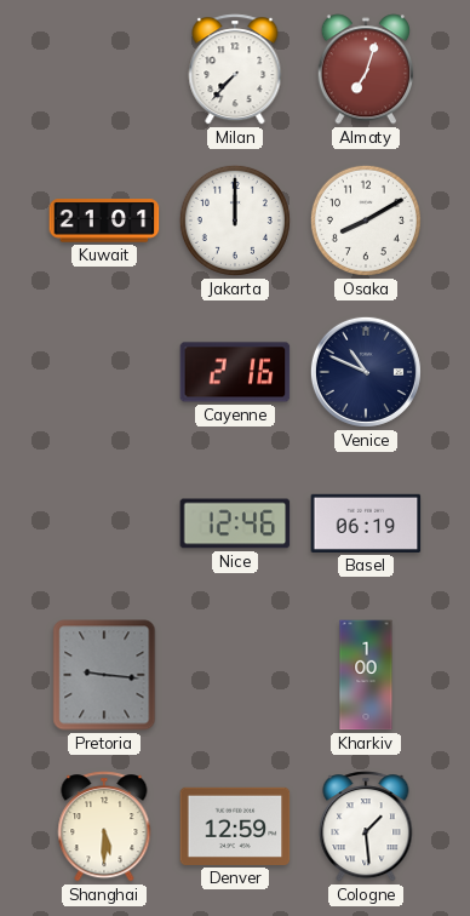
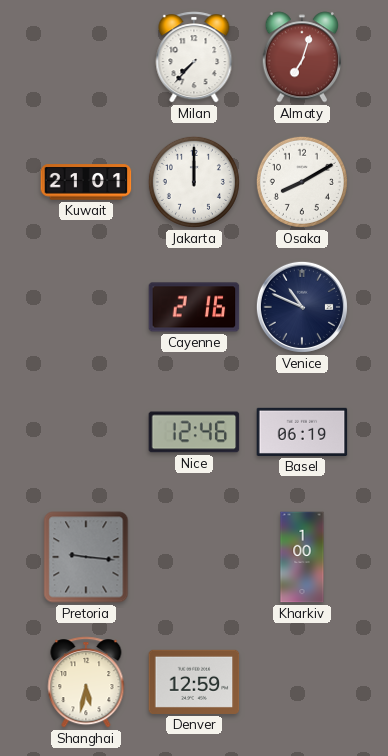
Shanghai: 5:30 -> 5:32
Cologne: 1:29 -> none
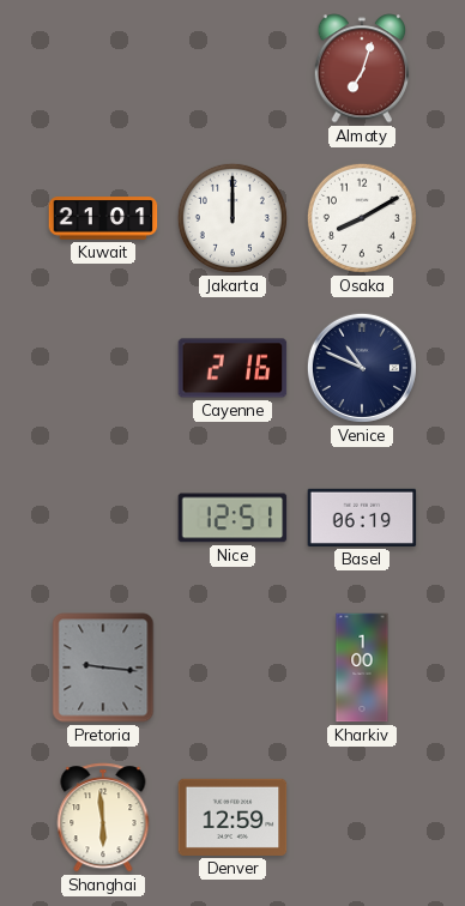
Milan: 7:37 -> none
Nice: 12:46 -> 12:51
Shanghai: 5:32 -> 5:59
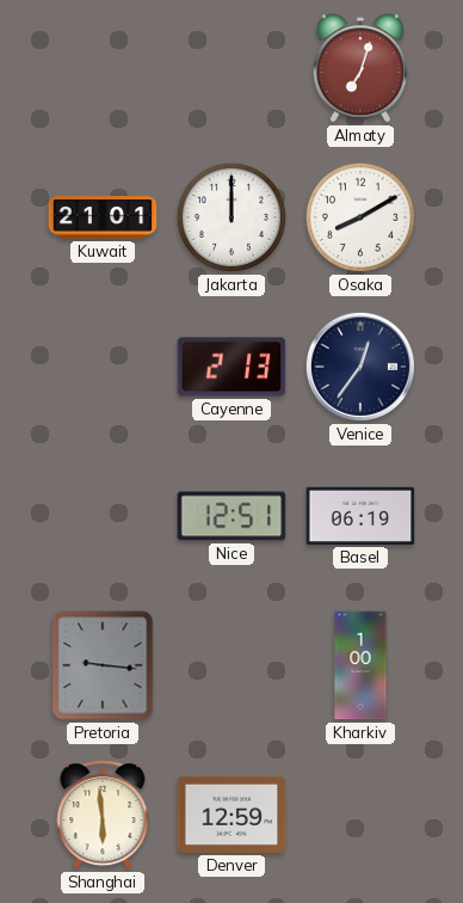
Cayenne: 2:16 -> 2:13
Venice: 10:49 -> 12:36
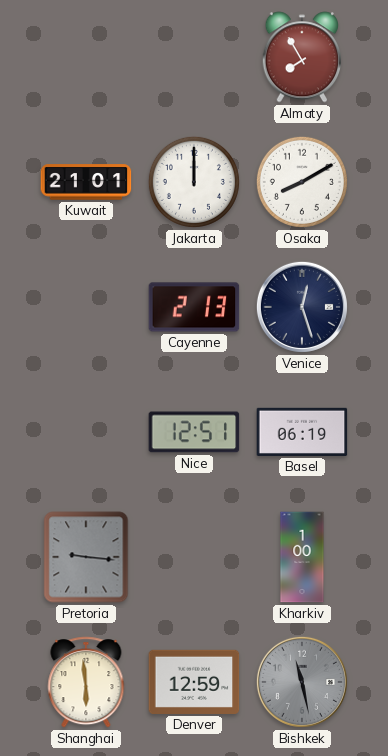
Almaty: 7:03 -> 7:55
Venice: 12:36 -> 12:27
Bishkek: none -> 11:28
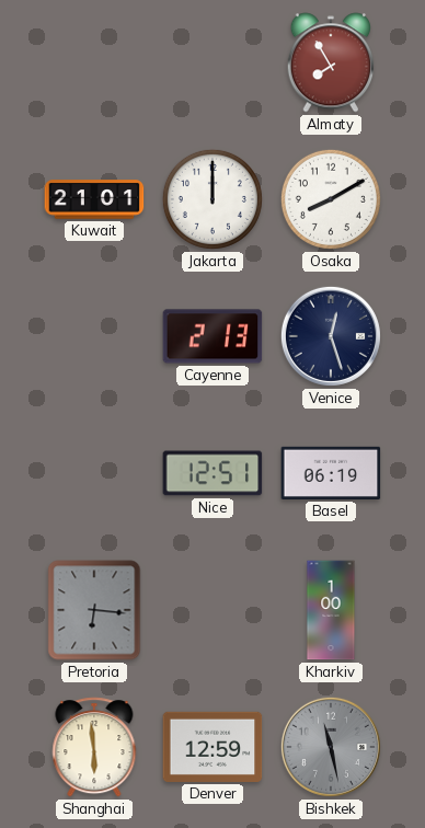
Pretoria: 9:16 -> 6:16
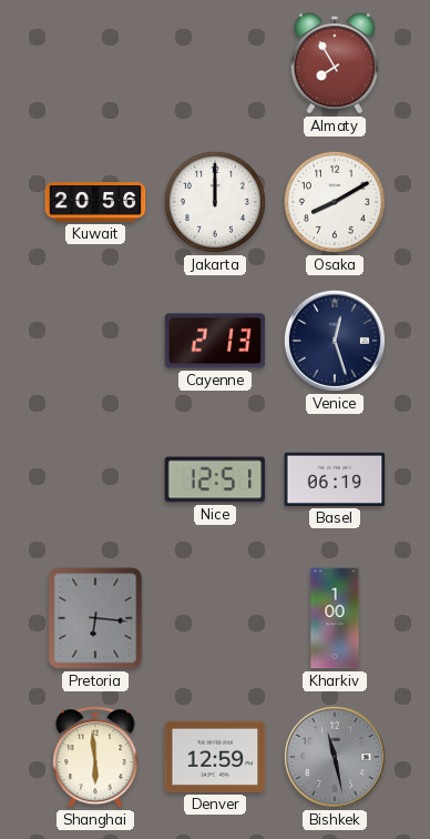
Kuwait: 21:01 -> 20:56
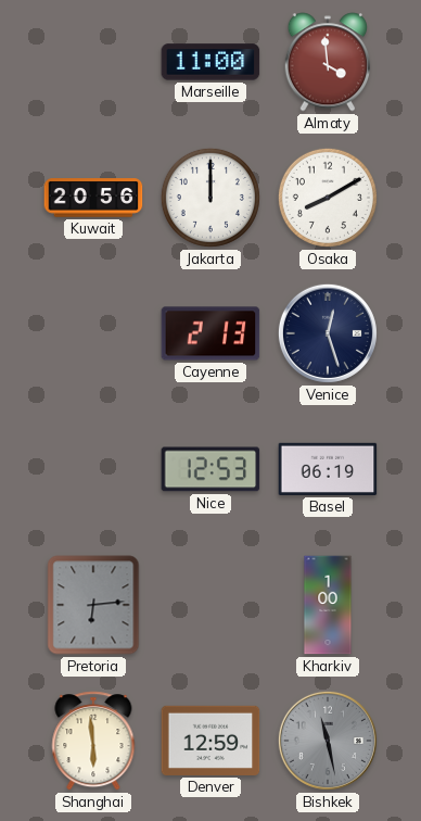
Marseille: none -> 11:00
Almaty: 7:55 -> 3:59
Nice: 12:51 -> 12:53
Pretoria: 6:16 -> 6:14
